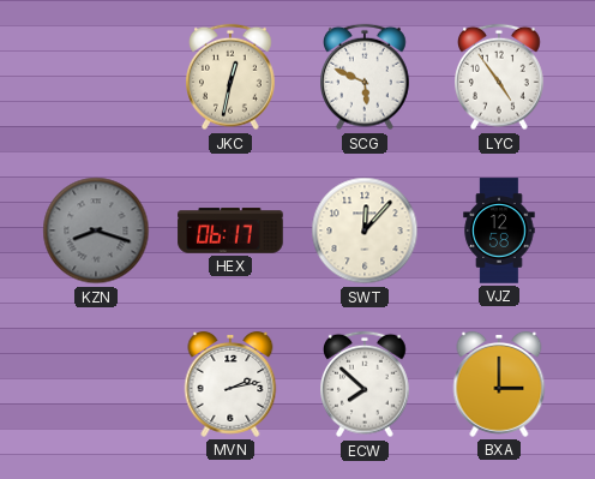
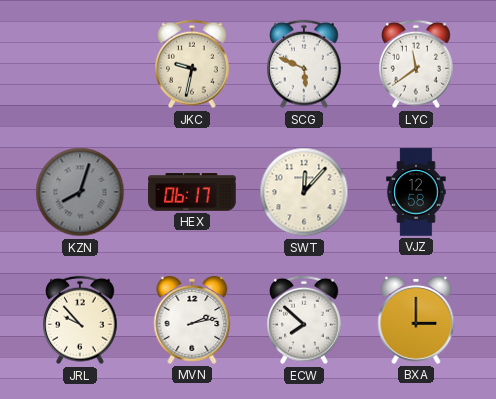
JKC: 12:32 -> 9:32
LYC: 4:54 -> 11:39
KZN: 8:18 -> 8:03
JRL: none -> 9:53
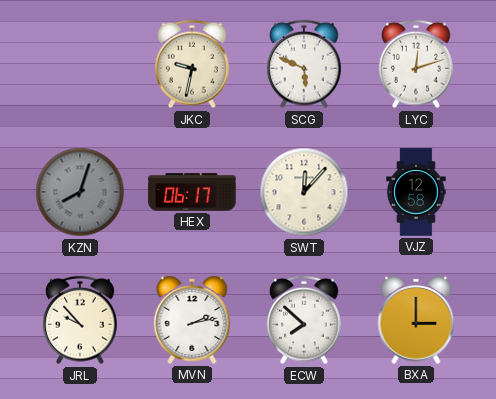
LYC: 11:39 -> 12:12
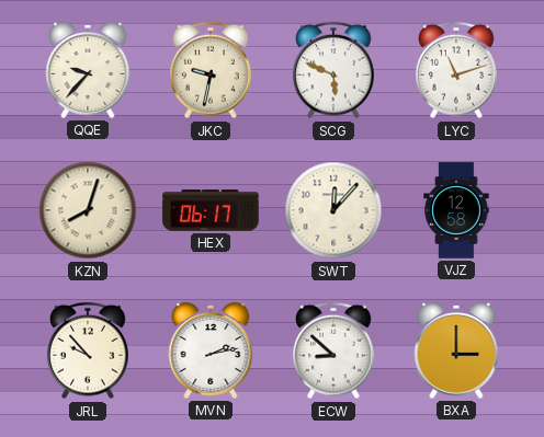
QQE: none -> 9:37
LYC: 12:12 -> 11:12
KZN dial: grey -> cream
ECW: 7:52 -> 8:52
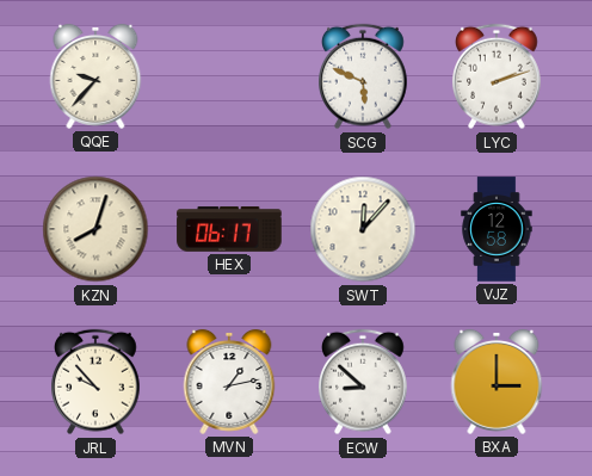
JKC: 9:32 -> none
LYC: 11:12 -> 2:12
MVN: 2:13 -> 1:13
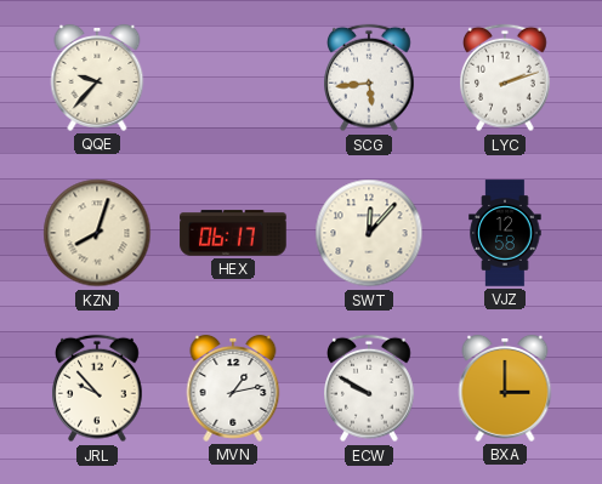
SCG: 5:49 -> 5:44
ECW: 8:52 -> 9:50
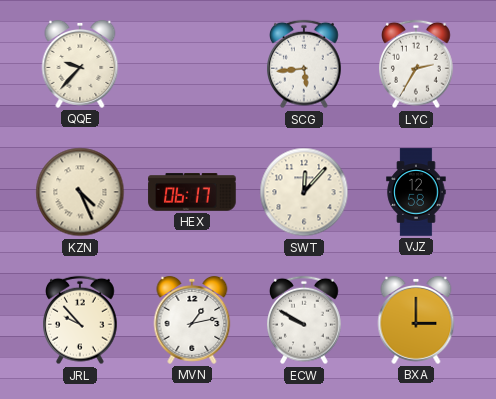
LYC: 2:12 -> 2:35
KZN: 8:03 -> 4:26
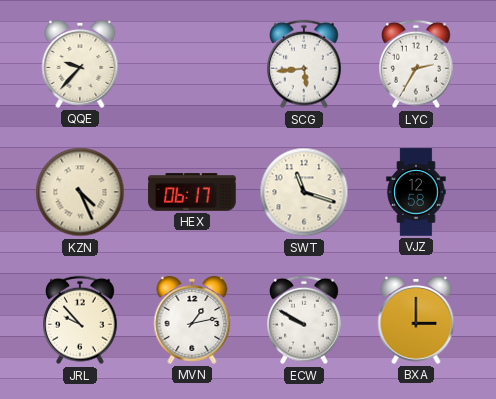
SWT: 12:07 -> 11:18
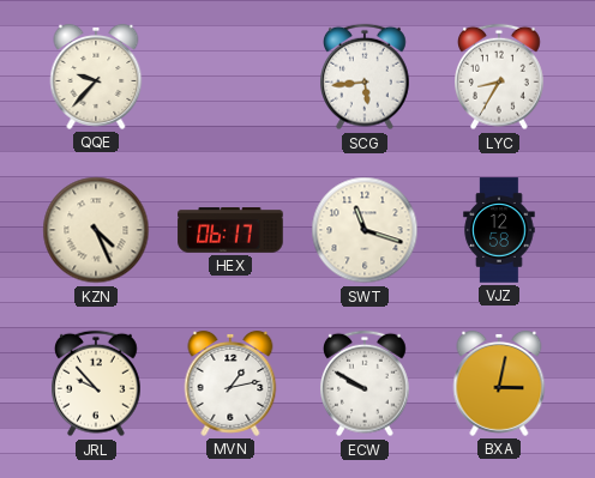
LYC: 2:35 -> 8:35
BXA: 3:00 -> 3:02
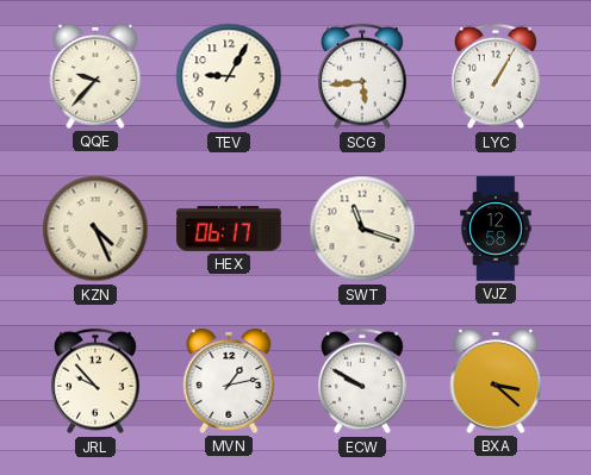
TEV: none -> 9:05
LYC: 8:35 -> 1:05
BXA: 3:02 -> 3:22
